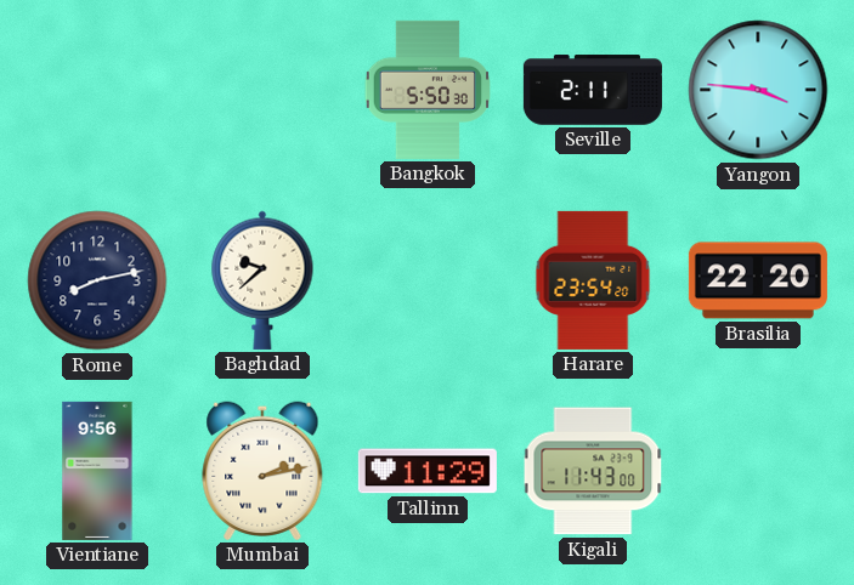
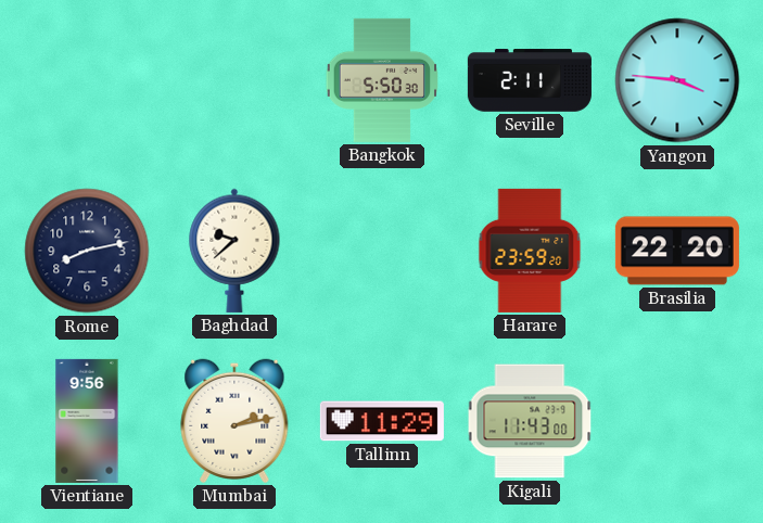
Harare: 23:54 -> 23:59
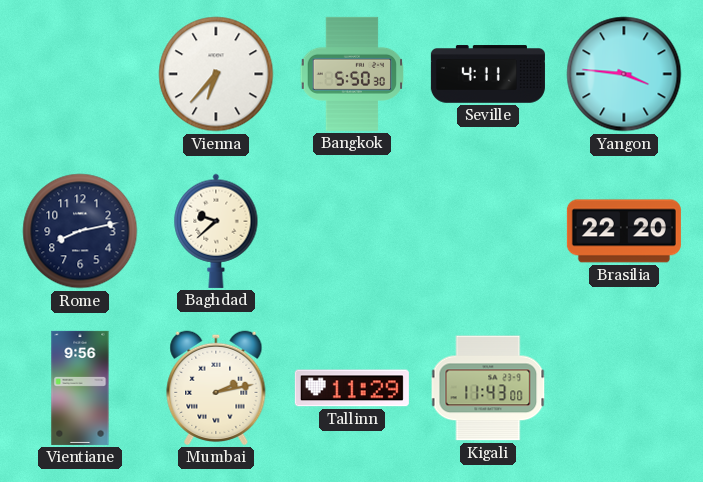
Vienna: none -> 6:37
Seville: 2:11 -> 4:11
Harare: 23:59 -> none
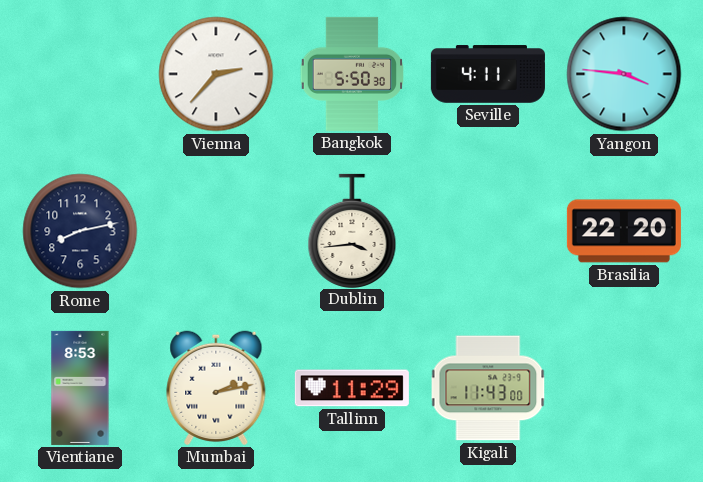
Vienna: 6:37 -> 2:37
Baghdad: 9:38 -> none
Dublin: none -> 3:44
Vientiane: 9:56 -> 8:53
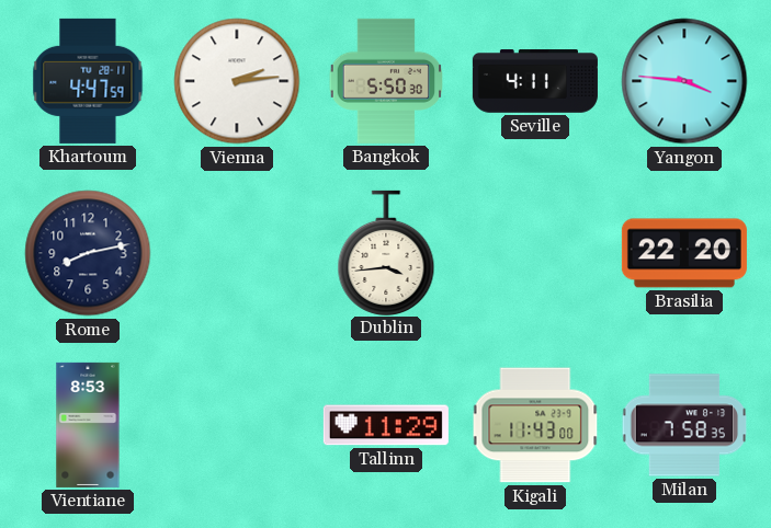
Khartoum: none -> 4:47
Vienna: 2:37 -> 2:14
Mumbai: 2:13 -> none
Milan: none -> 7:58
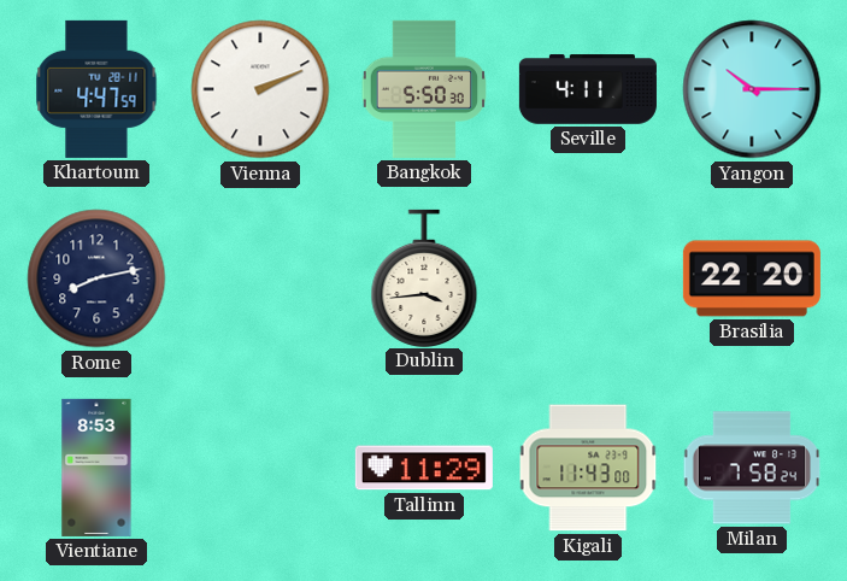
Vienna: 2:14 -> 2:11
Yangon: 3:46 -> 10:15
Milan: 7:58:35 -> 7:58:24
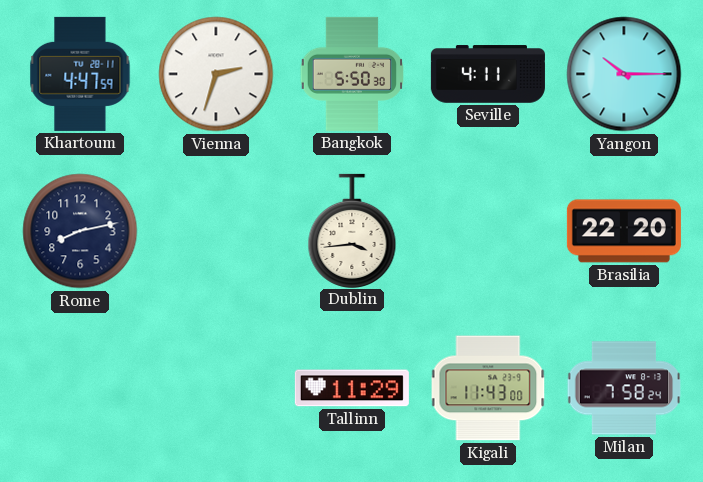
Vienna: 2:11 -> 2:33
Vientiane: 8:53 -> none
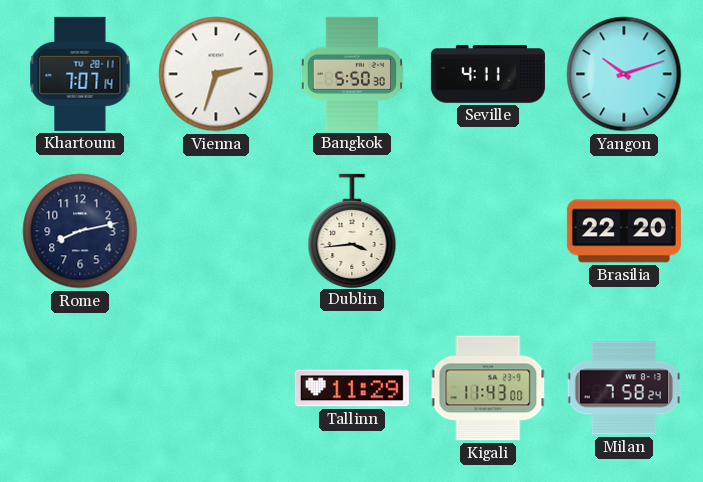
Khartoum: 4:47 -> 7:07
Yangon: 10:15 -> 10:12
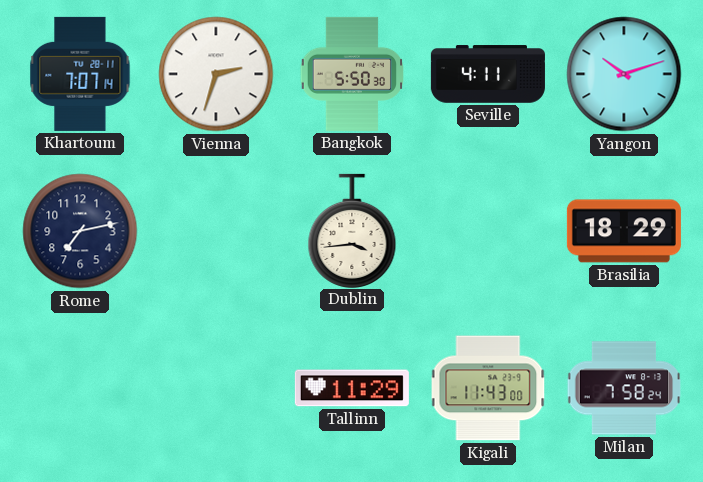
Rome: 8:13 -> 7:13
Brasilia: 22:20 -> 18:29
